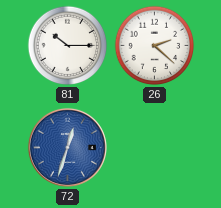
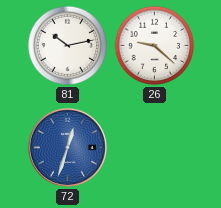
81: 10:15 -> 10:13
26: 2:22 -> 9:22
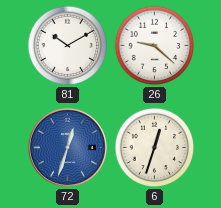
81: 10:13 -> 10:10
6: none -> 12:33
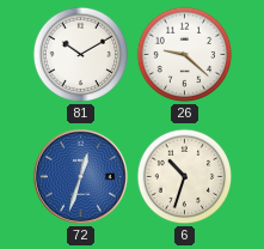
6: 12:33 -> 10:33
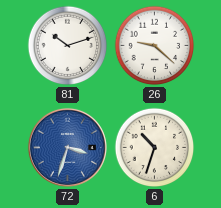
81: 10:10 -> 10:12
72: 12:33 -> 3:33
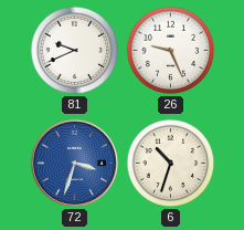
81: 10:12 -> 9:41
26: 9:22 -> 9:26
